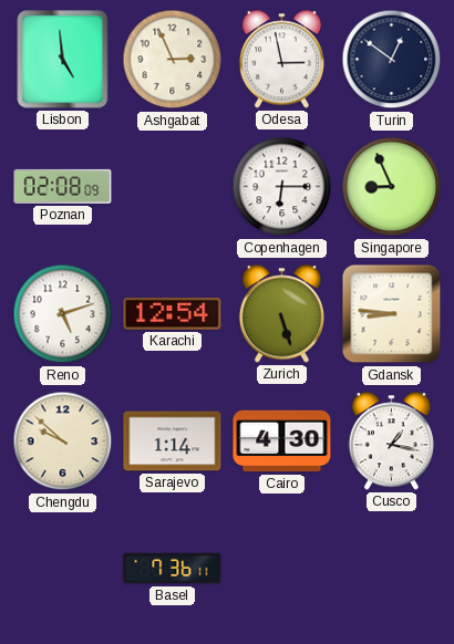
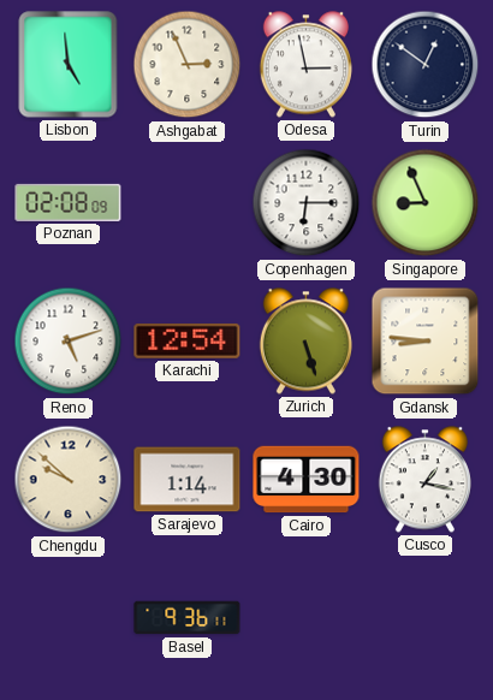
Basel: 7:36 -> 9:36
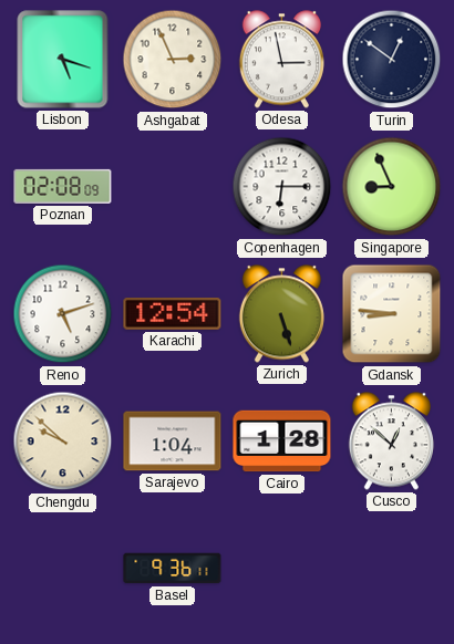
Lisbon: 4:59 -> 5:18
Sarajevo: 1:14 -> 1:04
Cairo: 4:30 -> 1:28
Cusco: 1:17 -> 12:52
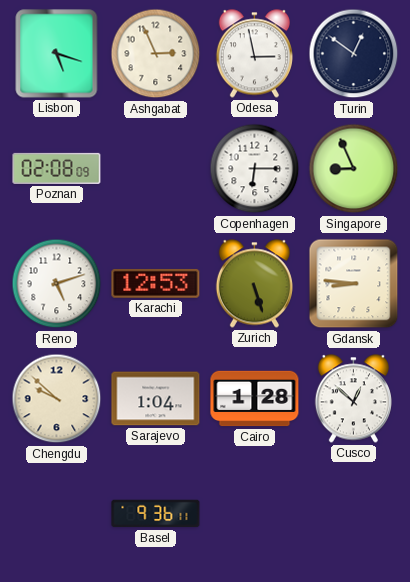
Karachi: 12:54 -> 12:53
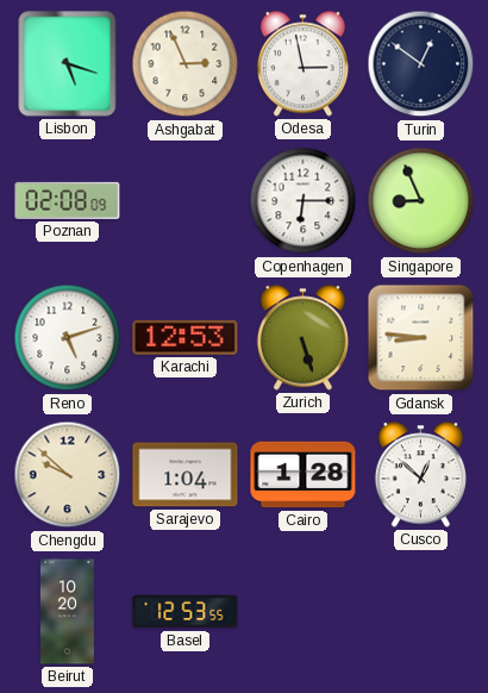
Beirut: none -> 10:20
Basel: 9:36 -> 12:53
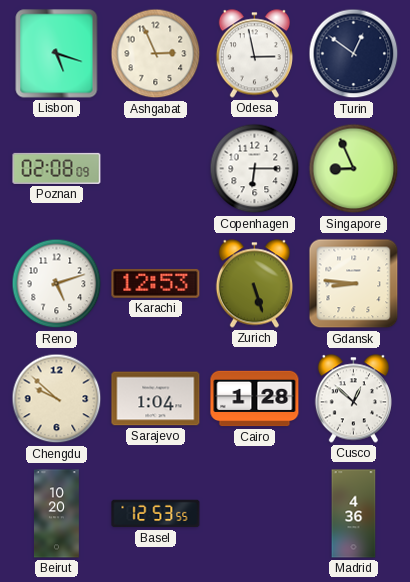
Madrid: none -> 4:36
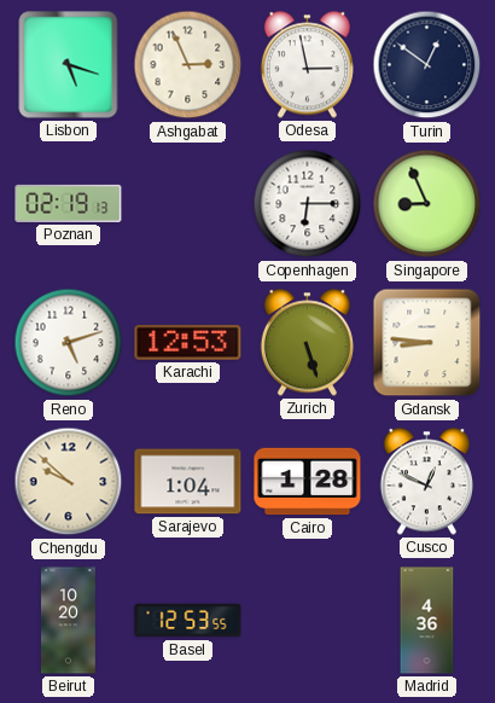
Poznan: 02:08 -> 02:19
Cusco: 12:52 -> 12:49
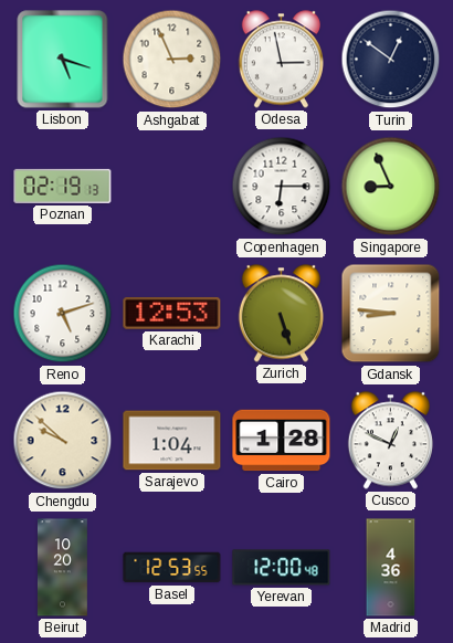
Yerevan: none -> 12:00
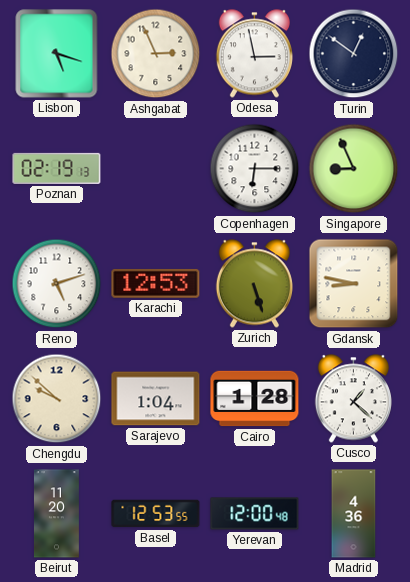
Gdansk: 8:46 -> 8:47
Cusco: 12:49 -> 1:22
Beirut: 10:20 -> 11:20
